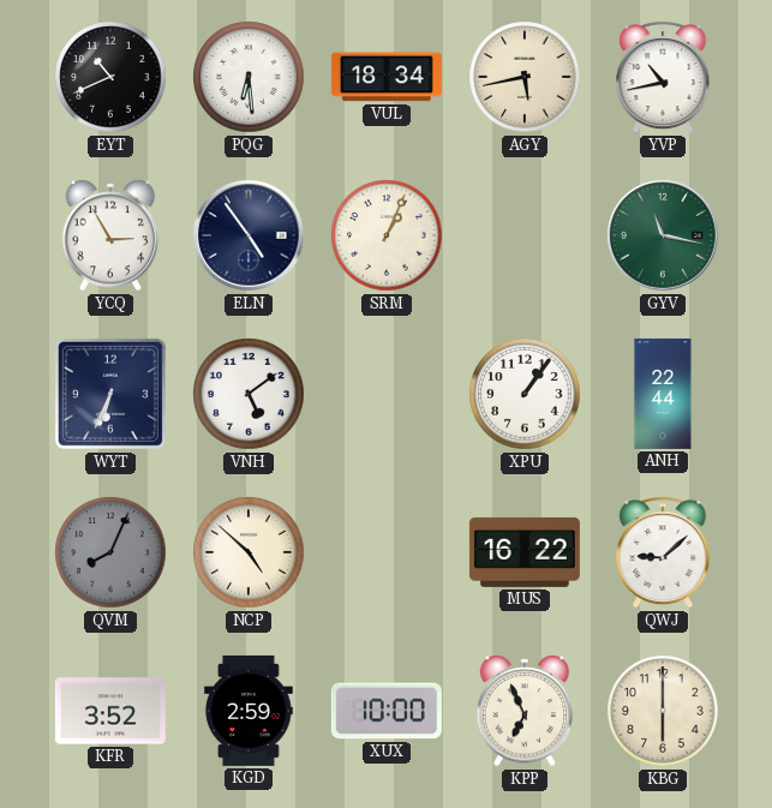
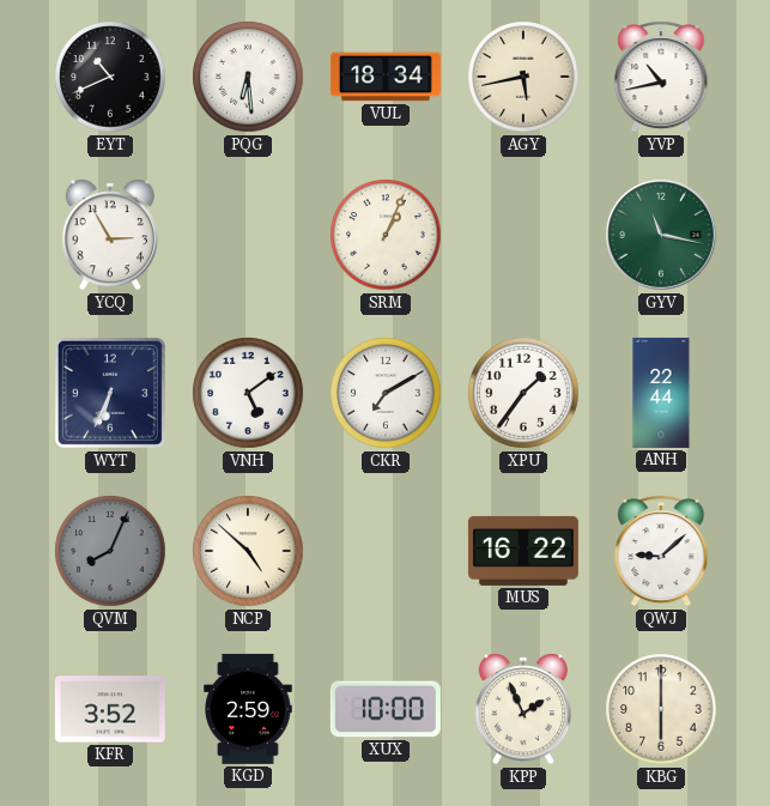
ELN: 4:54 -> none
CKR: none -> 7:10
XPU: 1:06 -> 1:36
KPP: 6:56 -> 1:56
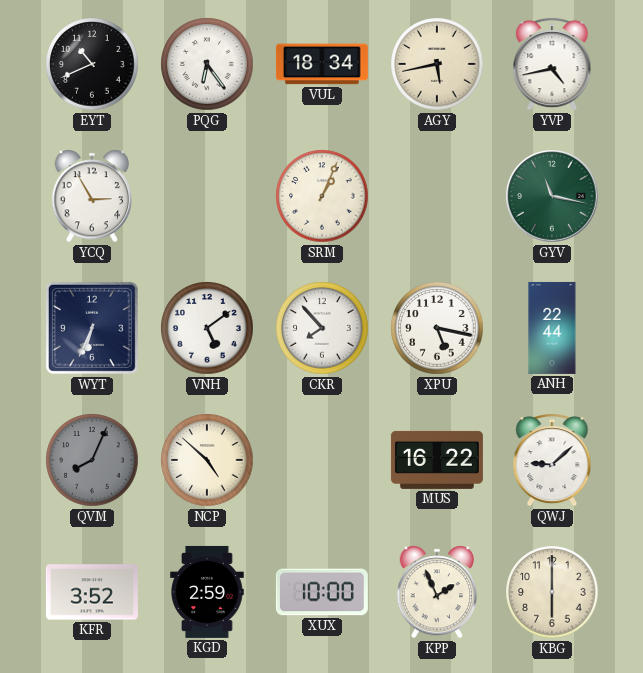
PQG: 6:29 -> 6:24
YVP: 10:43 -> 4:43
CKR: 7:10 -> 7:53
XPU: 1:36 -> 5:17
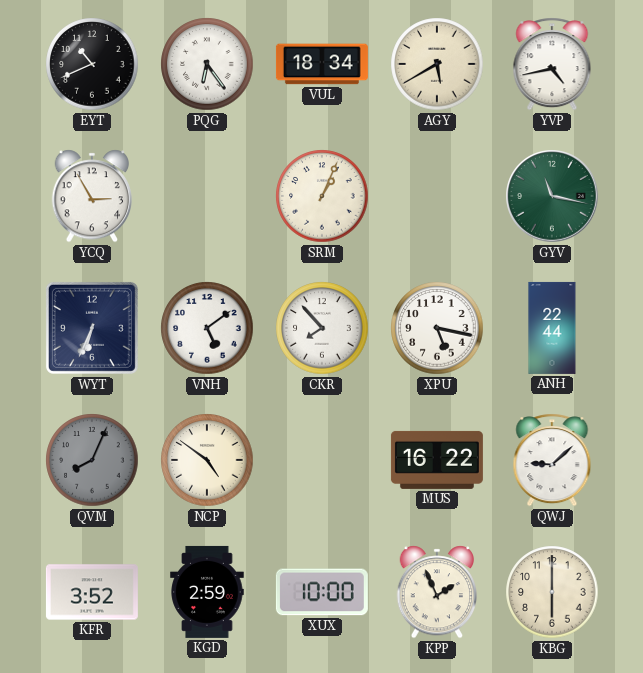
AGY: 5:43 -> 5:40
NCP: 4:52 -> 4:51
